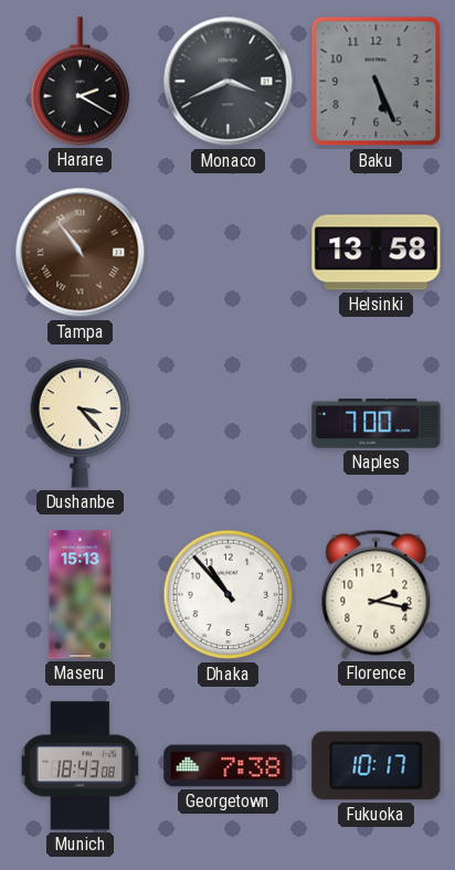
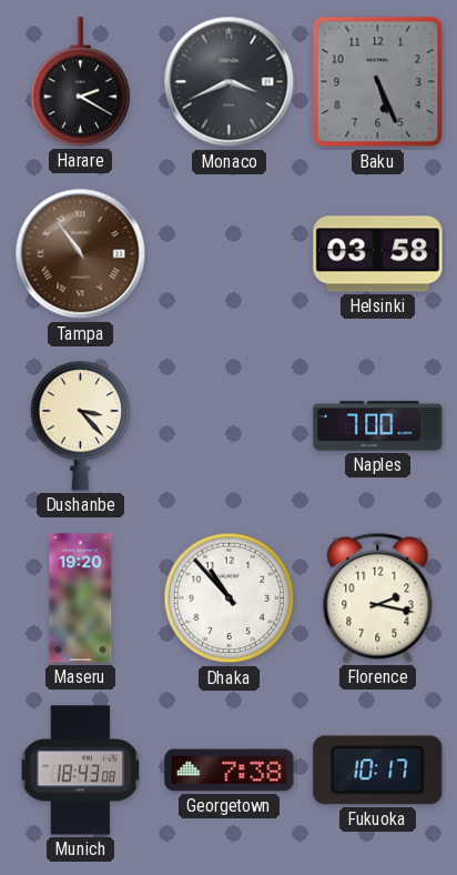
Helsinki: 13:58 -> 03:58
Maseru: 15:13 -> 19:20
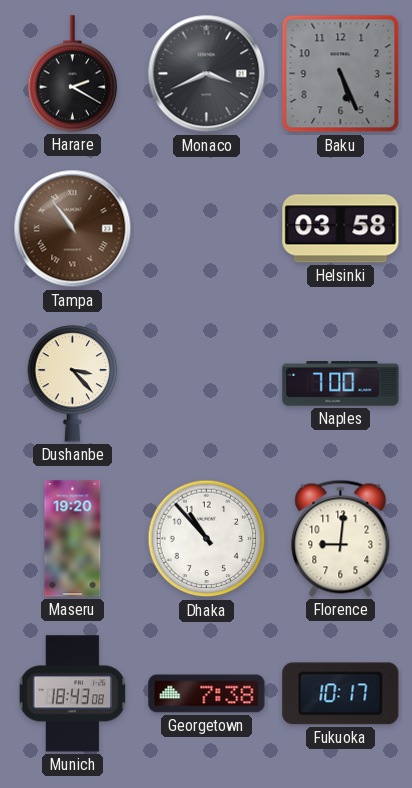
Florence: 2:17 -> 9:01
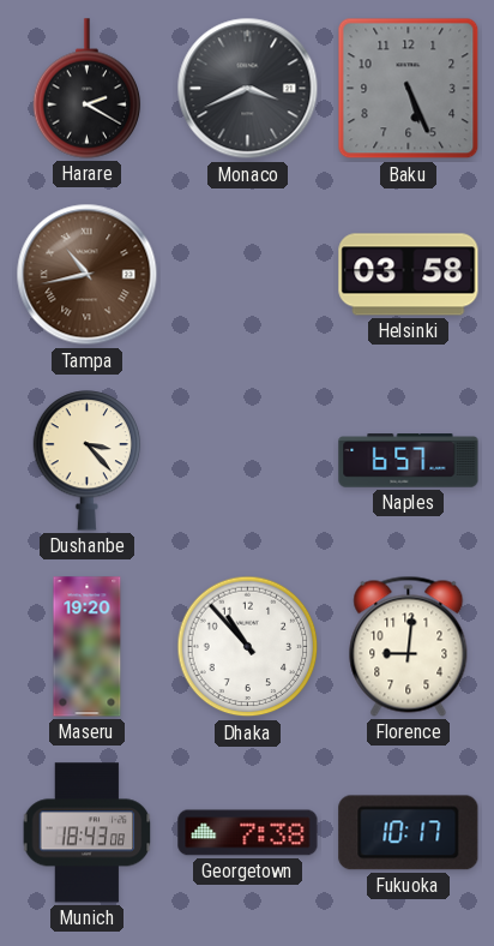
Tampa: 10:54 -> 10:43
Naples: 7:00 -> 6:57
